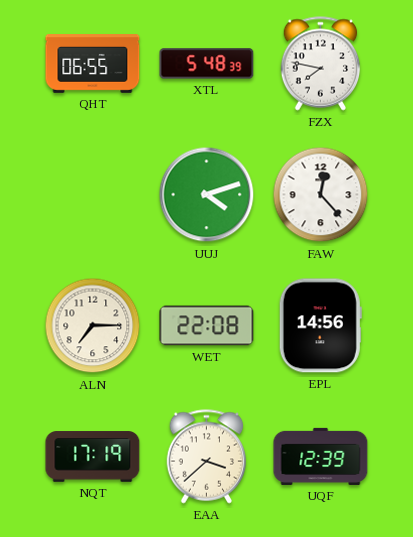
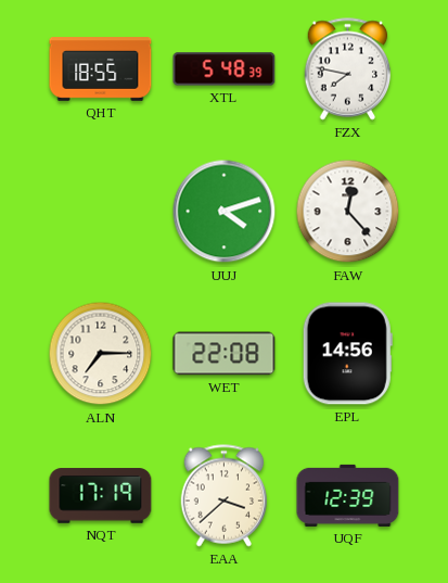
QHT: 06:55 -> 18:55
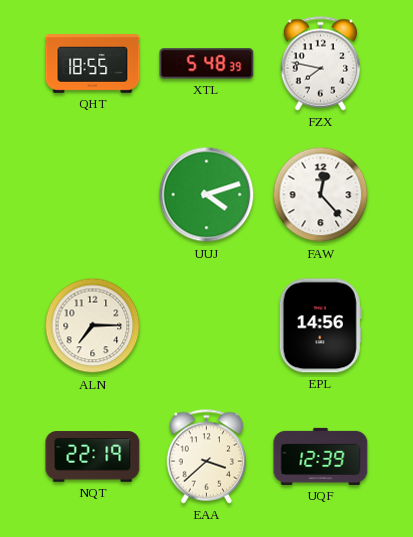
WET: 22:08 -> none
NQT: 17:19 -> 22:19
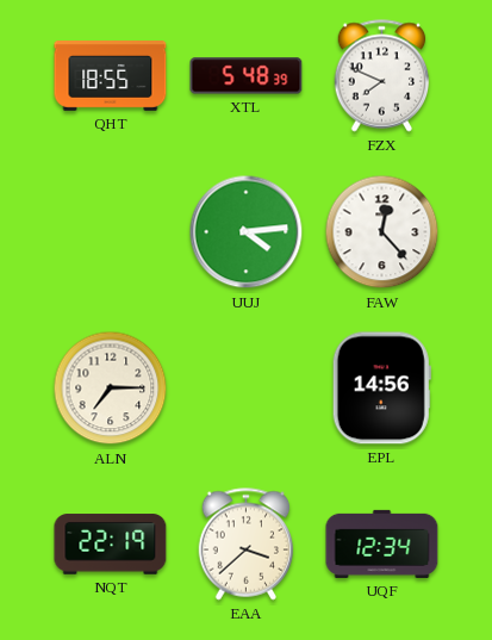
FZX: 7:47 -> 7:49
UUJ: 4:12 -> 4:14
UQF: 12:39 -> 12:34
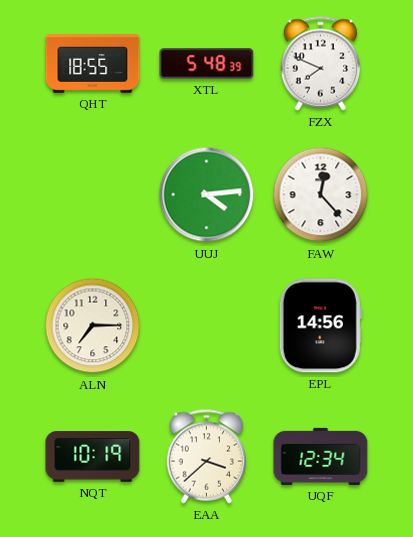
NQT: 22:19 -> 10:19
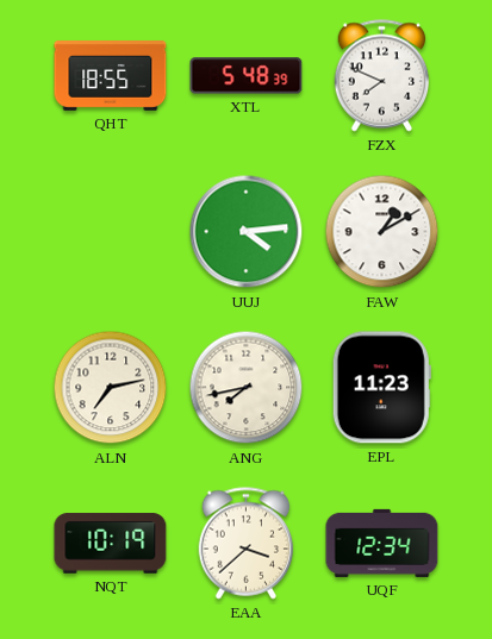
FAW: 12:23 -> 1:10
ALN: 7:15 -> 7:13
ANG: none -> 7:43
EPL: 14:56 -> 11:23
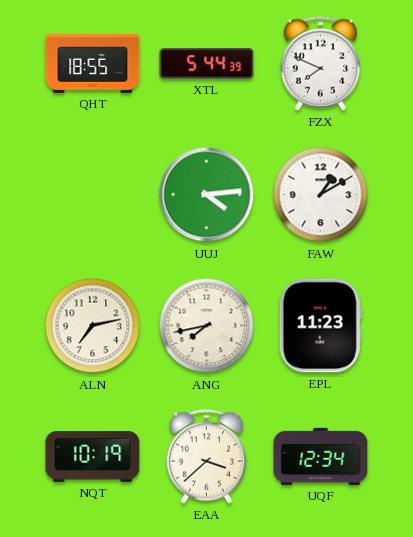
XTL: 5:48 -> 5:44
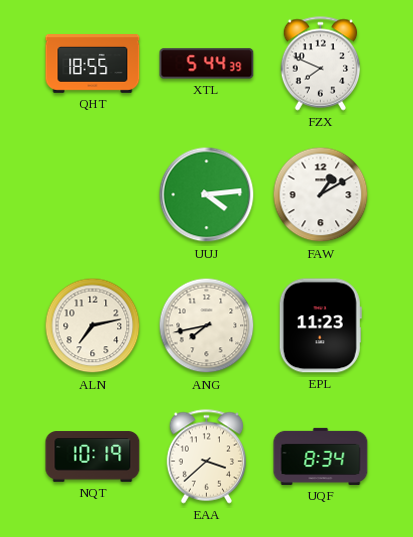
UQF: 12:34 -> 8:34
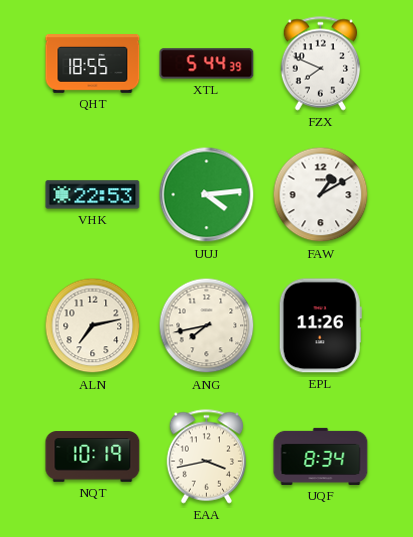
VHK: none -> 22:53
EPL: 11:23 -> 11:26
EAA: 3:38 -> 3:43
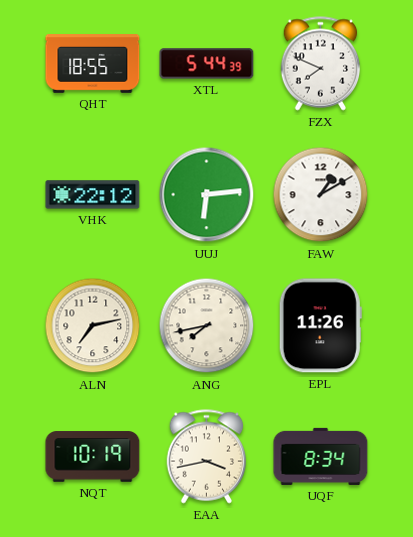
VHK: 22:53 -> 22:12
UUJ: 4:14 -> 6:14
